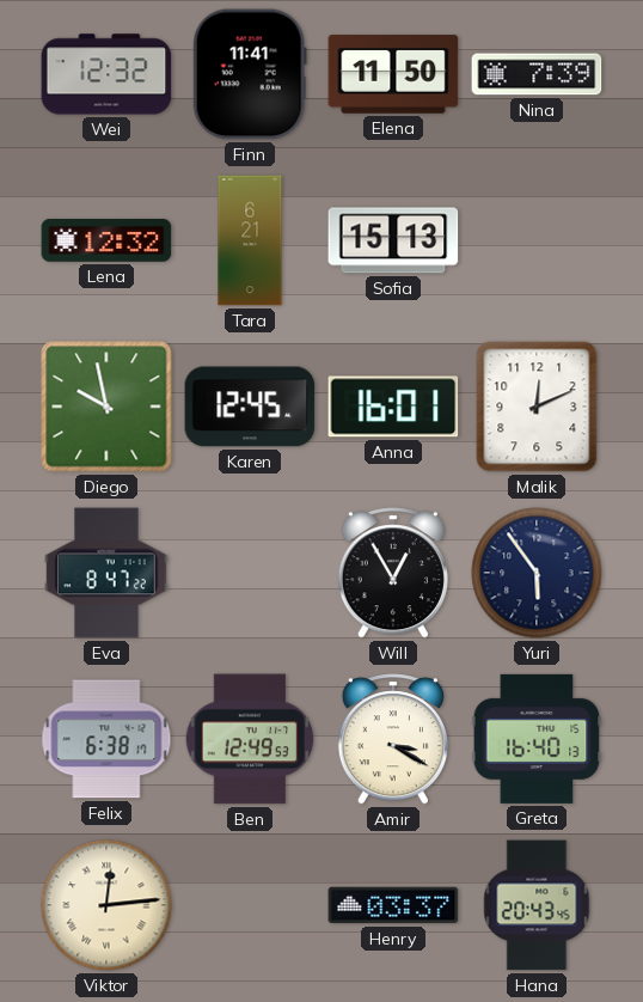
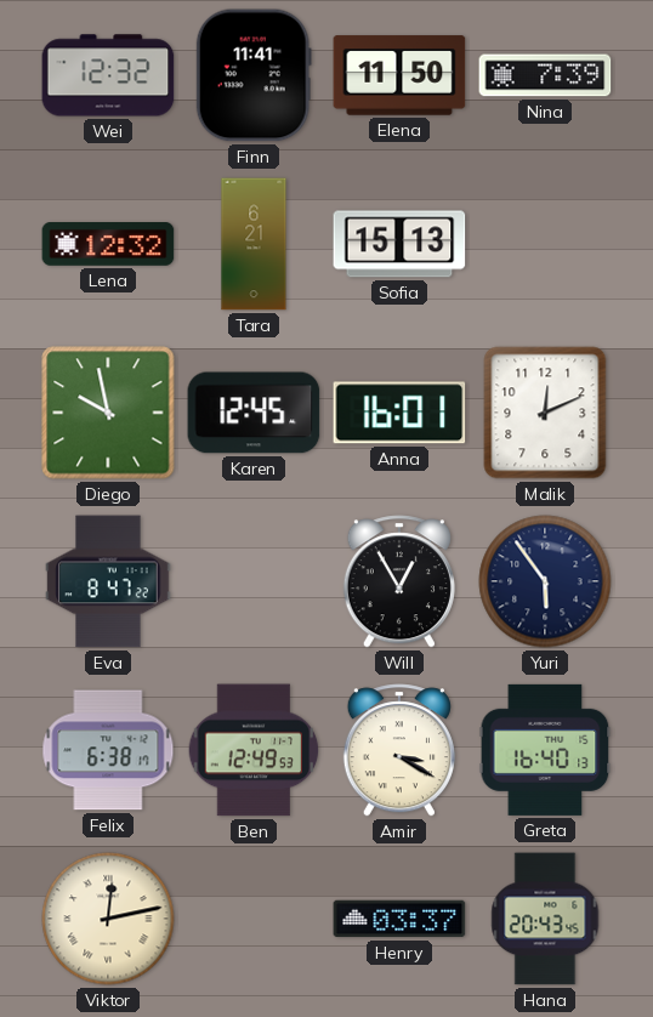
Viktor: 12:14 -> 12:13
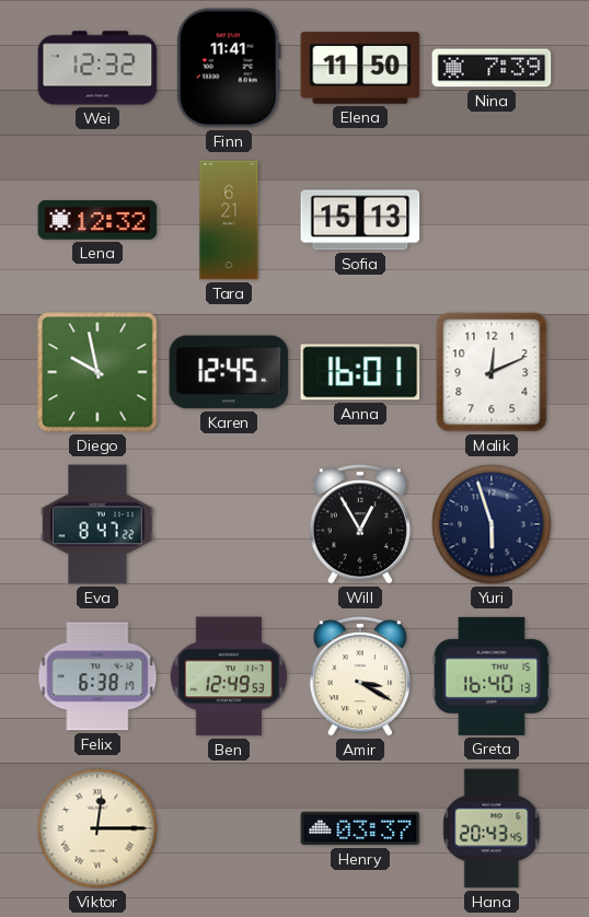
Yuri: 5:54 -> 5:57
Viktor: 12:13 -> 12:15
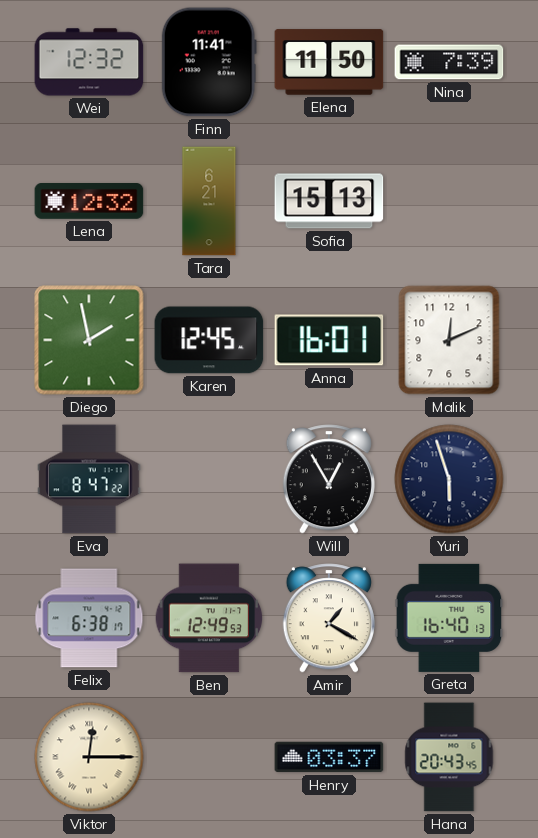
Diego: 9:58 -> 1:58
Amir: 3:20 -> 1:20
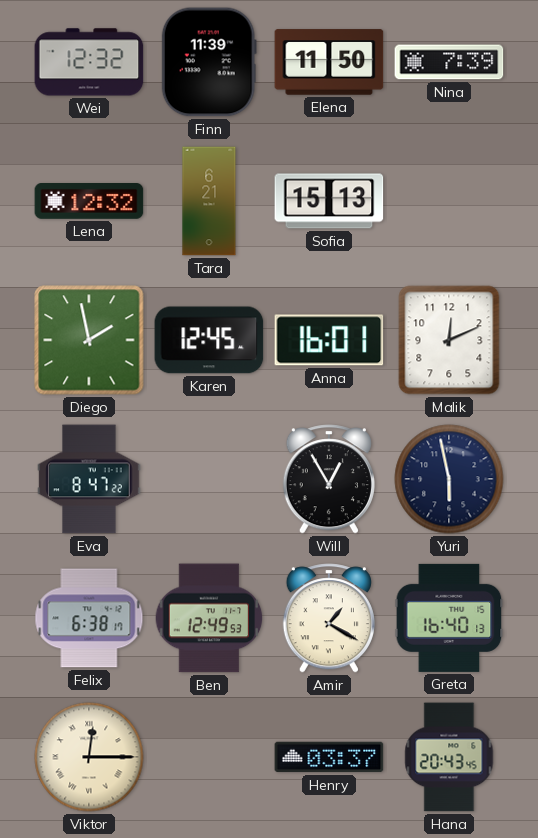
Finn: 11:41 -> 11:39
Yuri: 5:57 -> 5:58
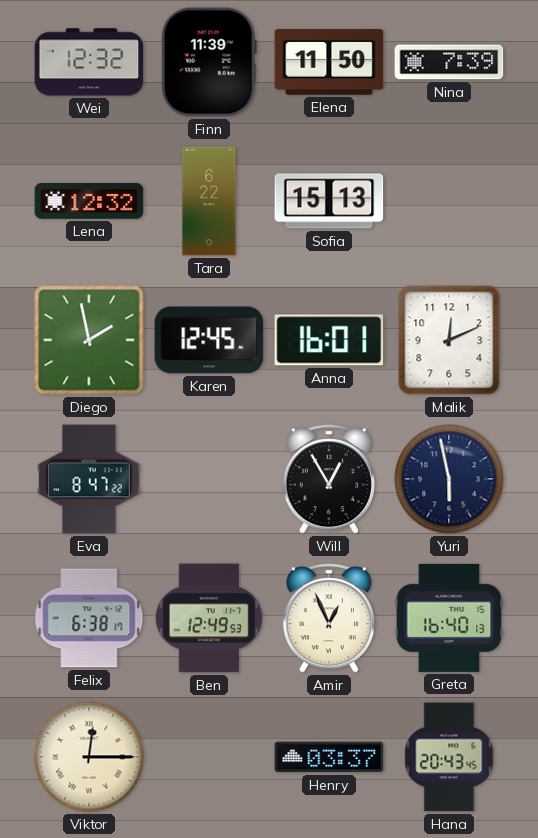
Tara: 6:21 -> 6:22
Amir: 1:20 -> 12:56
